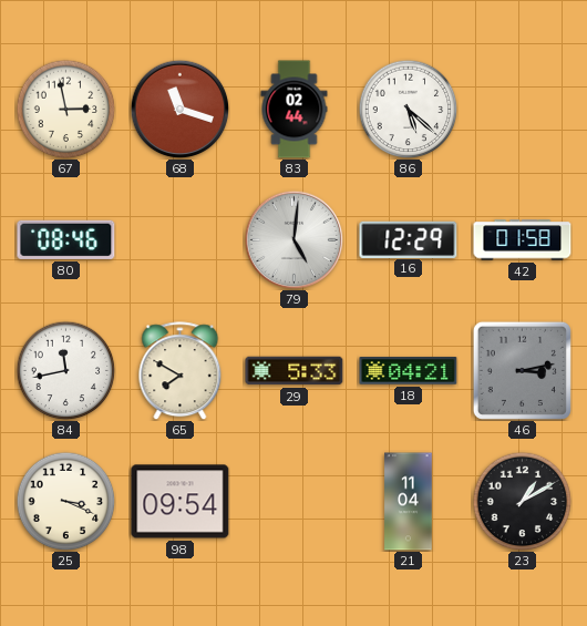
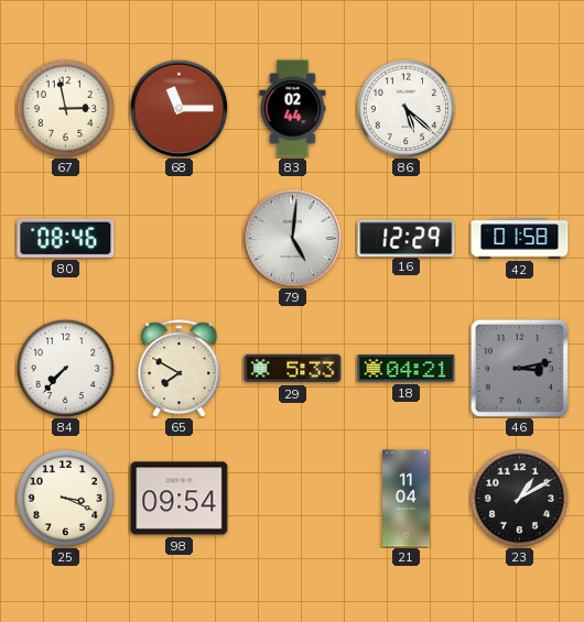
68: 11:18 -> 11:15
84: 11:43 -> 7:37
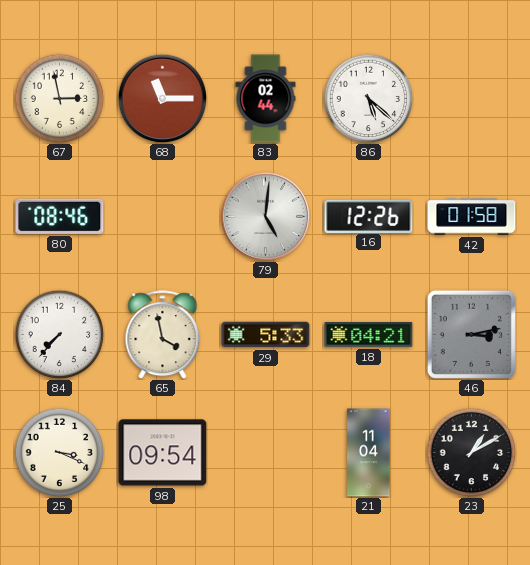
16: 12:29 -> 12:26
65: 7:50 -> 3:58
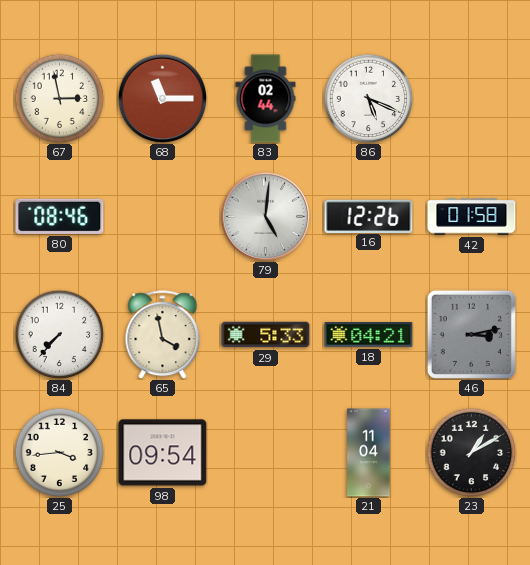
86: 5:22 -> 5:19
25: 3:19 -> 3:44
